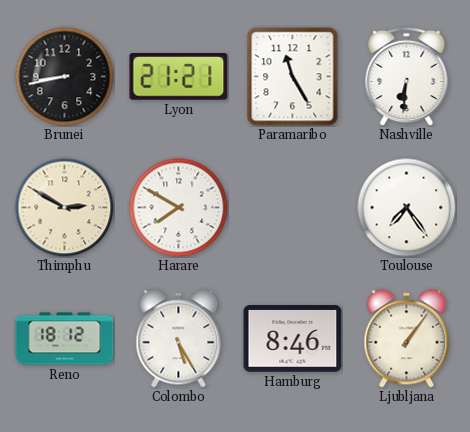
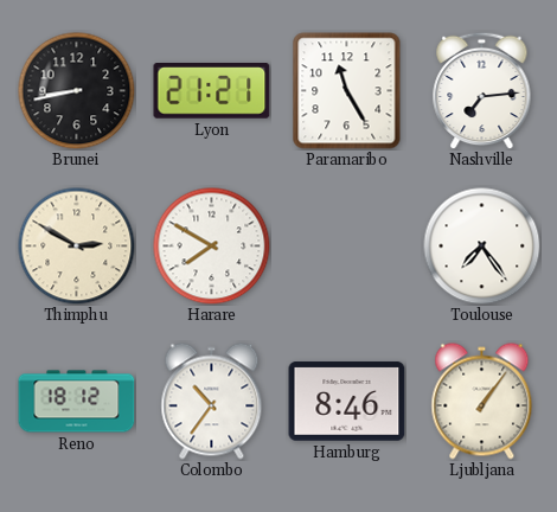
Nashville: 6:31 -> 7:14
Colombo: 5:25 -> 10:36
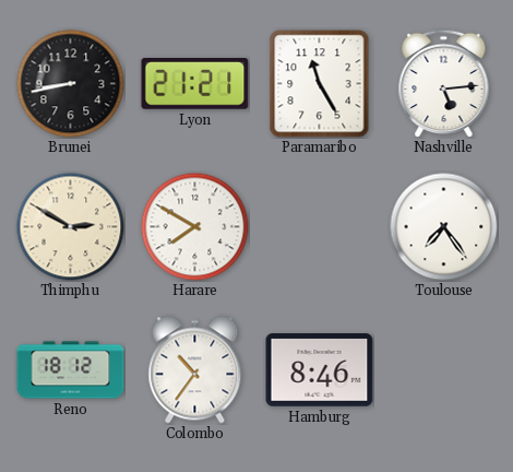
Nashville: 7:14 -> 5:14
Ljubljana: 1:06 -> none
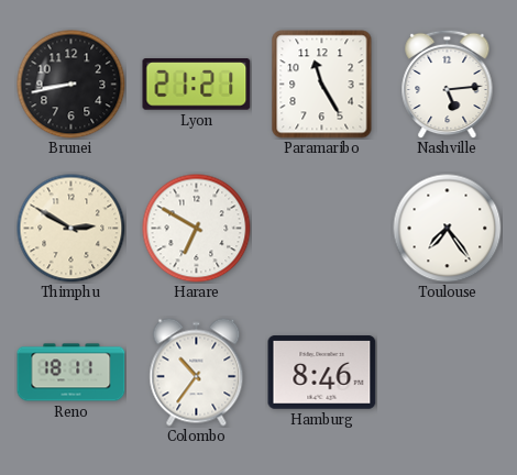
Harare: 7:50 -> 6:50
Reno: 18:12 -> 18:11
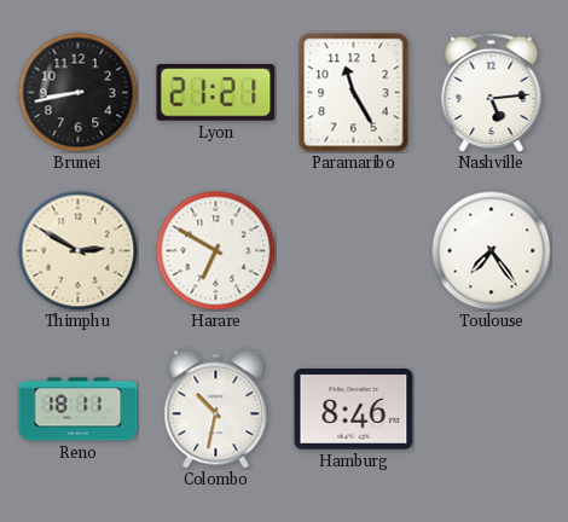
Colombo: 10:36 -> 10:32
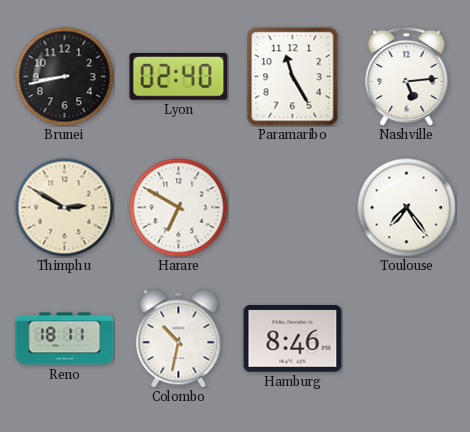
Lyon: 21:21 -> 02:40
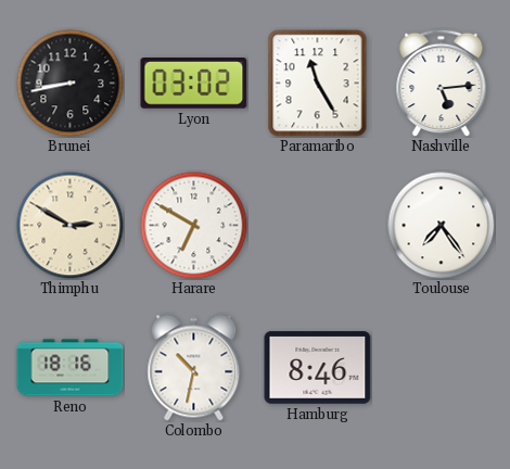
Lyon: 02:40 -> 03:02
Reno: 18:11 -> 18:16
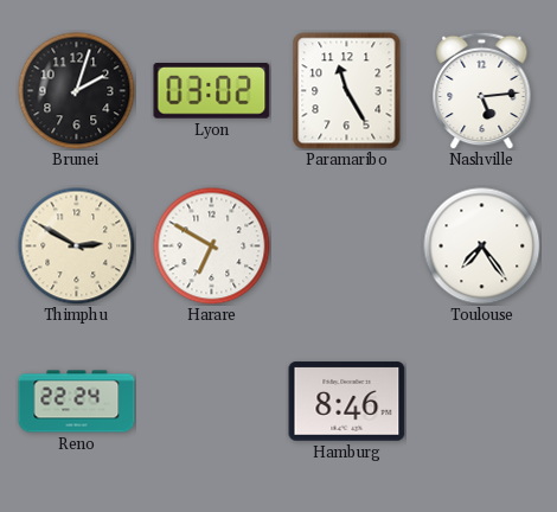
Brunei: 8:43 -> 2:03
Reno: 18:16 -> 22:24
Colombo: 10:32 -> none
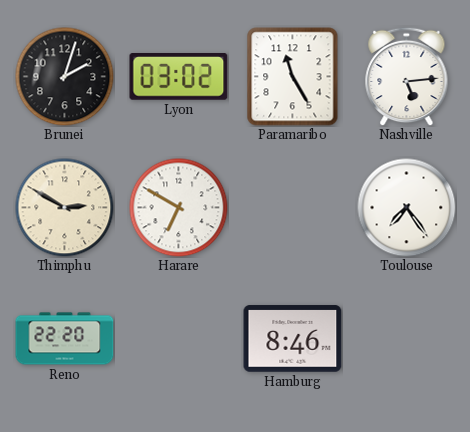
Reno: 22:24 -> 22:20
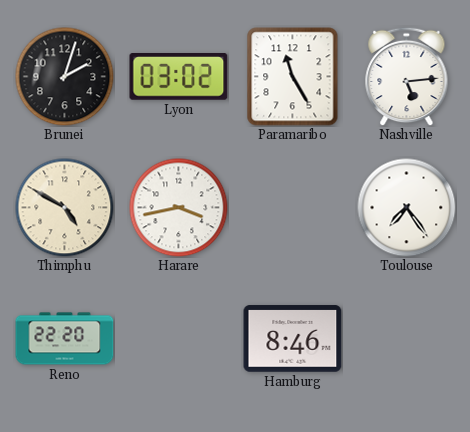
Thimphu: 2:50 -> 4:50
Harare: 6:50 -> 3:43
